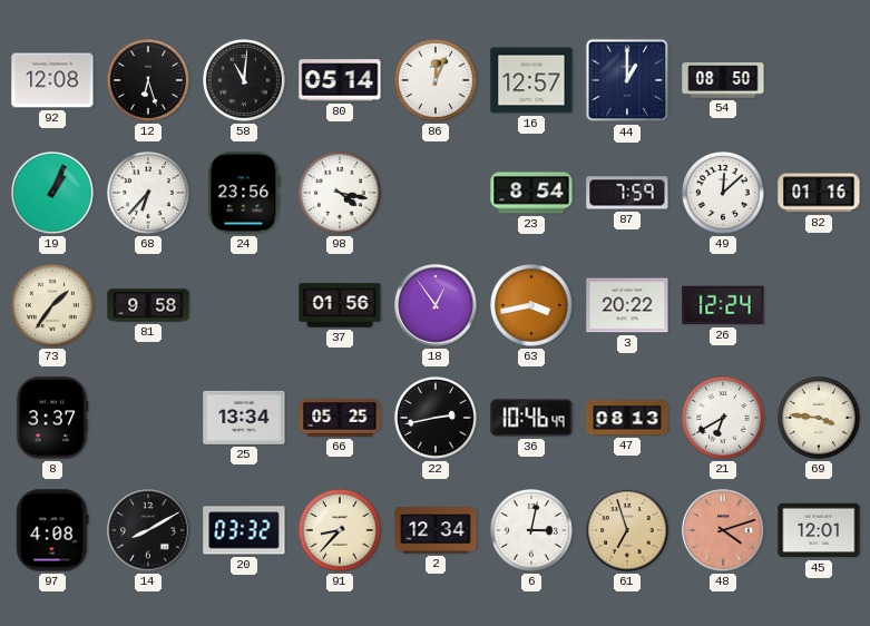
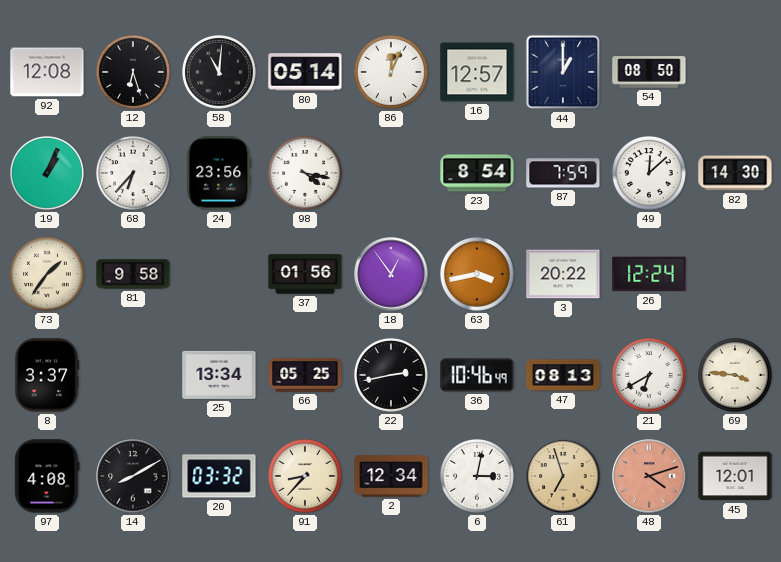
82: 01:16 -> 14:30
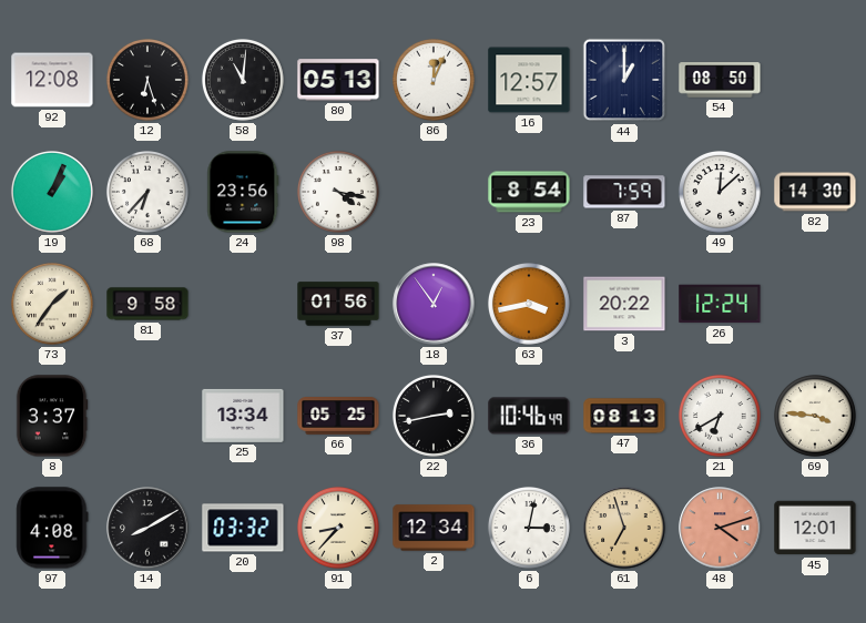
80: 05:14 -> 05:13
